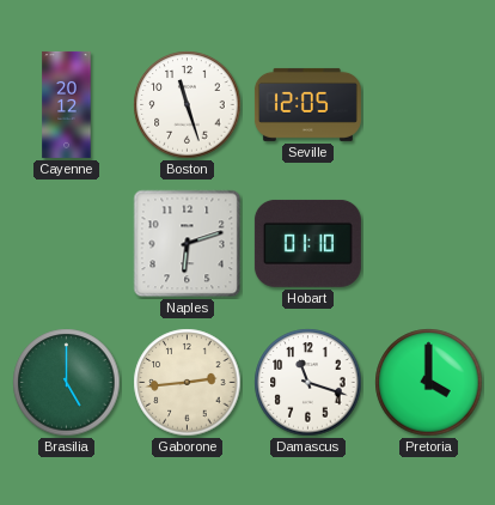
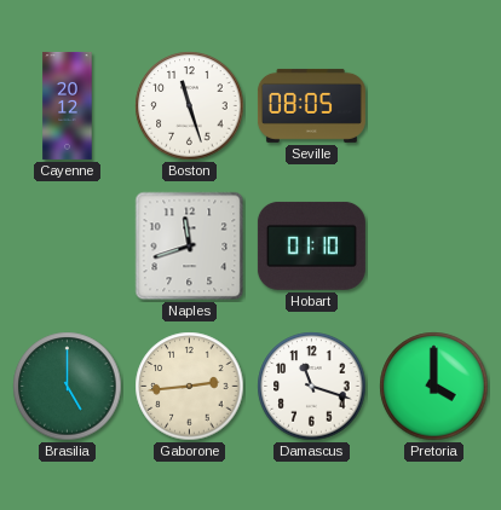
Seville: 12:05 -> 08:05
Naples: 6:12 -> 11:42
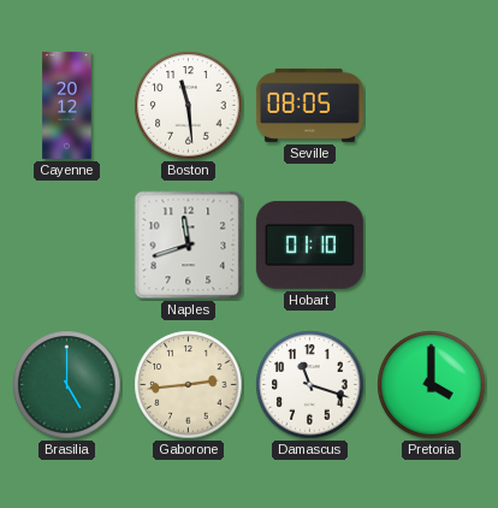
Boston: 11:27 -> 11:29
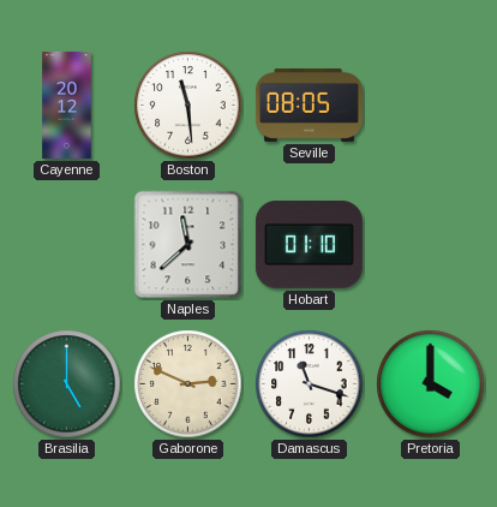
Naples: 11:42 -> 11:38
Gaborone: 2:44 -> 2:49
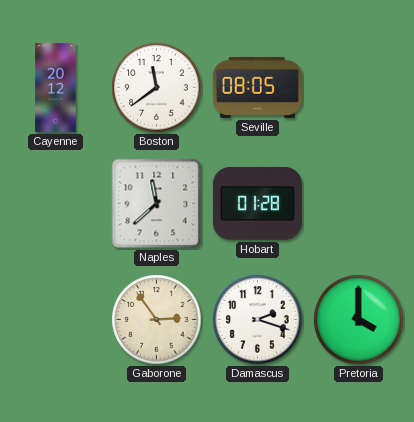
Boston: 11:29 -> 11:39
Hobart: 01:10 -> 01:28
Brasilia: 5:00 -> none
Gaborone: 2:49 -> 2:54
Damascus: 11:18 -> 2:18
